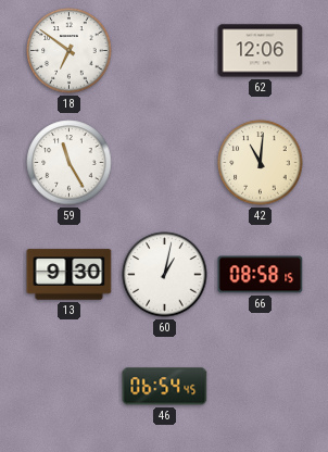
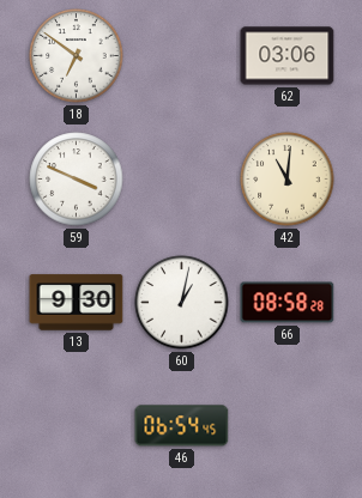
62: 12:06 -> 03:06
59: 11:25 -> 3:49
66: 08:58:15 -> 08:58:28
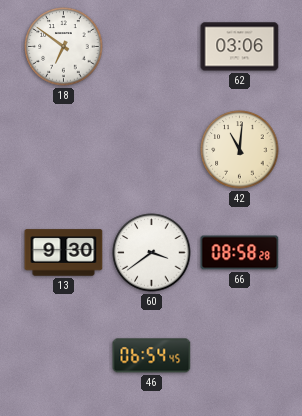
59: 3:49 -> none
60: 1:02 -> 3:39
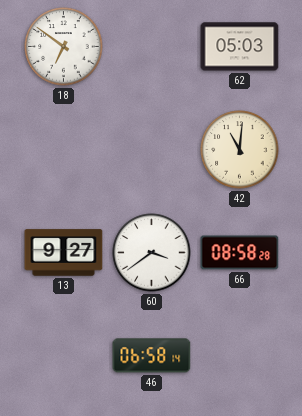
62: 03:06 -> 05:03
13: 9:30 -> 9:27
46: 06:54 -> 06:58
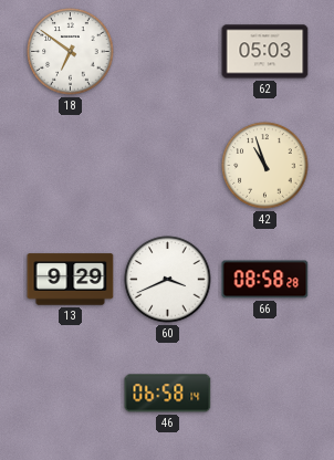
42: 11:01 -> 10:57
13: 9:27 -> 9:29
60: 3:39 -> 3:41
